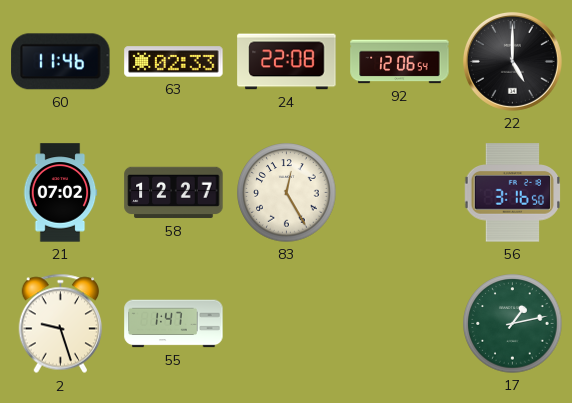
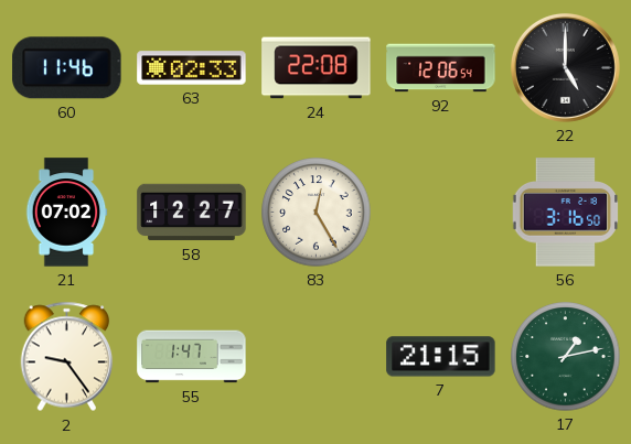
2: 9:27 -> 9:24
7: none -> 21:15
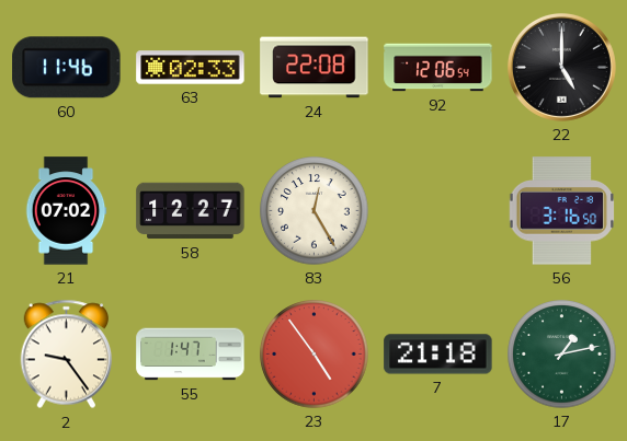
23: none -> 4:54
7: 21:15 -> 21:18
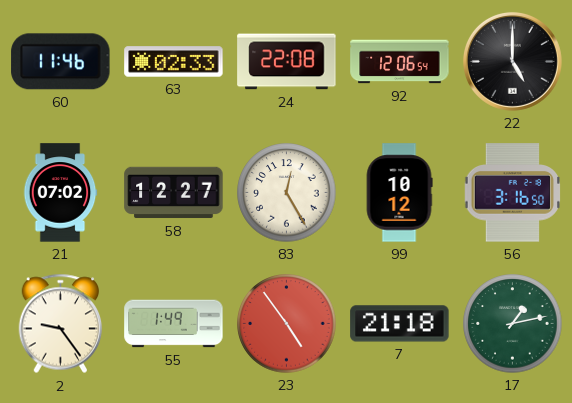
99: none -> 10:12
55: 1:47 -> 1:49
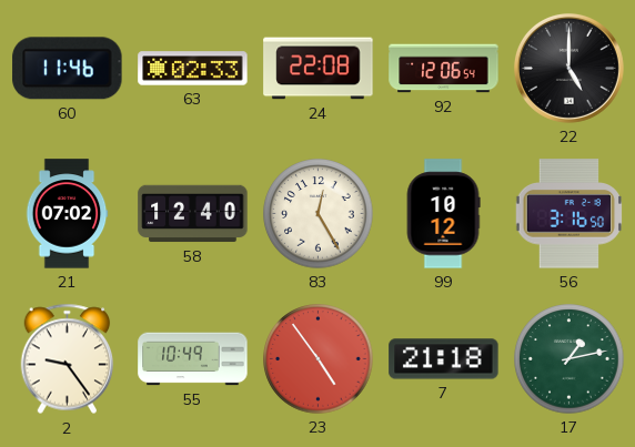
58: 12:27 -> 12:40
55: 1:49 -> 10:49
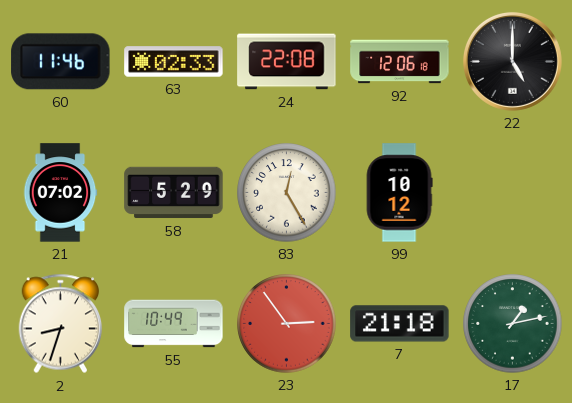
92: 12:06:54 -> 12:06:18
58: 12:40 -> 5:29
56: 3:16 -> none
2: 9:24 -> 8:33
23: 4:54 -> 2:54
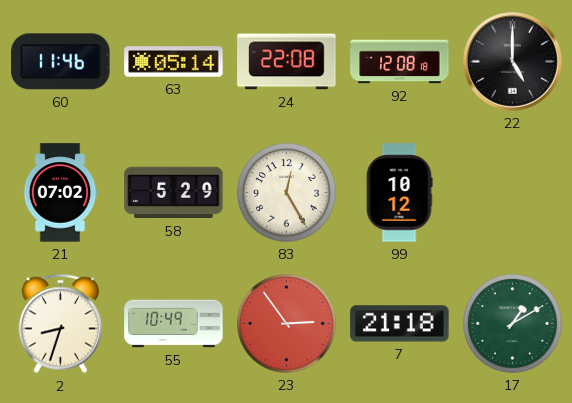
63: 02:33 -> 05:14
92: 12:06 -> 12:08
17: 1:13 -> 1:10
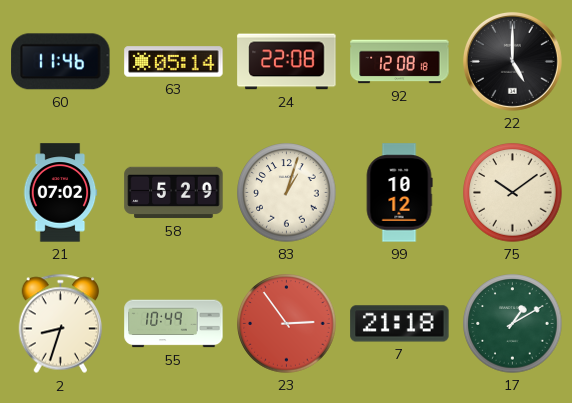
83: 12:25 -> 1:03
75: none -> 10:09
